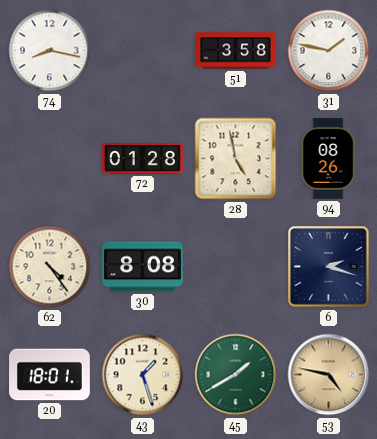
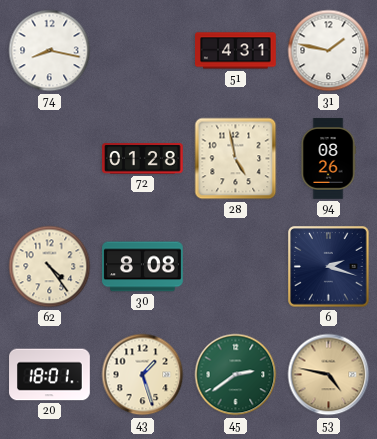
51: 3:58 -> 4:31
45: 1:40 -> 2:39
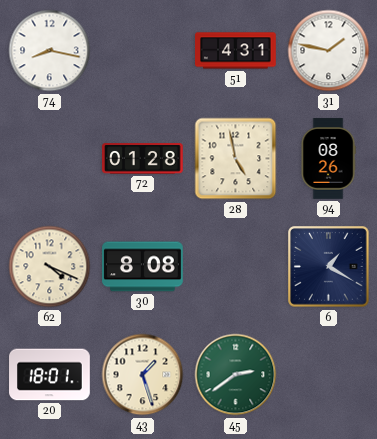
62: 4:24 -> 4:19
6: 2:18 -> 1:20
53: 4:47 -> none
